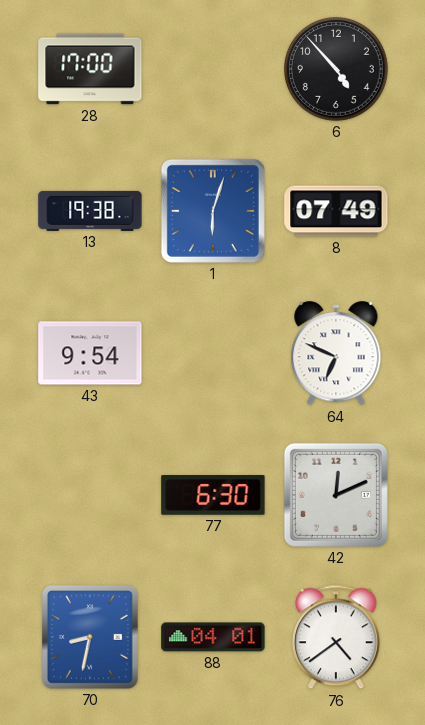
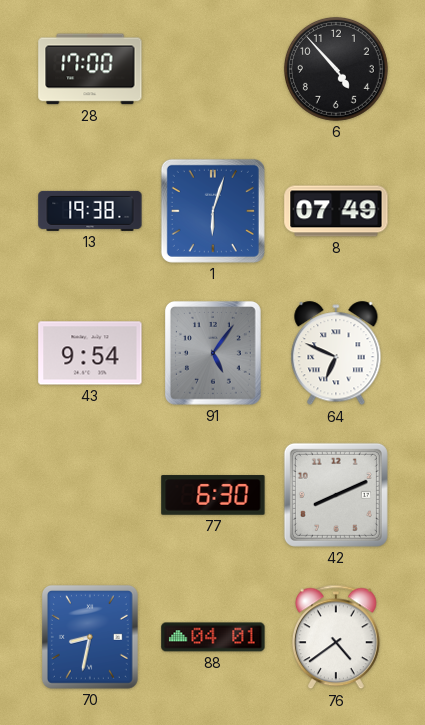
91: none -> 5:06
42: 12:11 -> 8:11
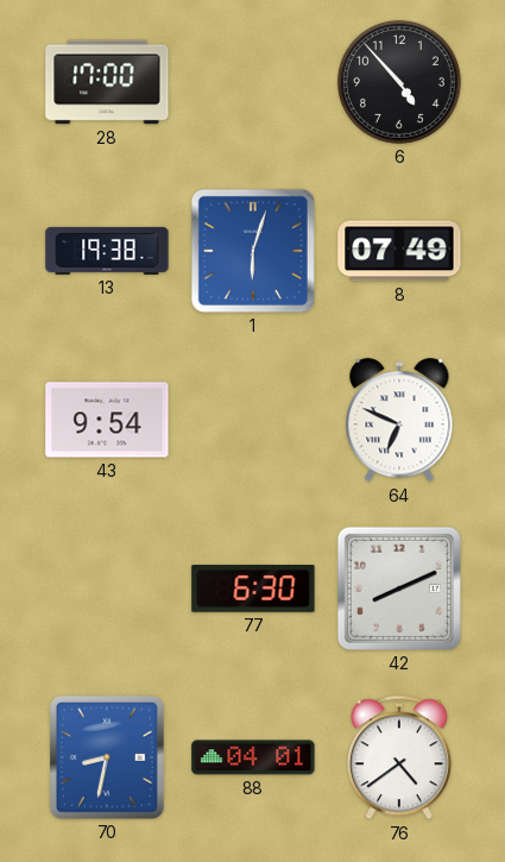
91: 5:06 -> none
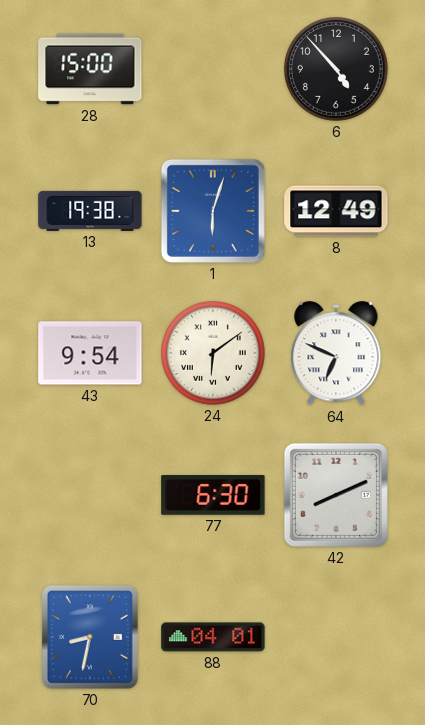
28: 17:00 -> 15:00
8: 07:49 -> 12:49
24: none -> 6:09
76: 4:39 -> none
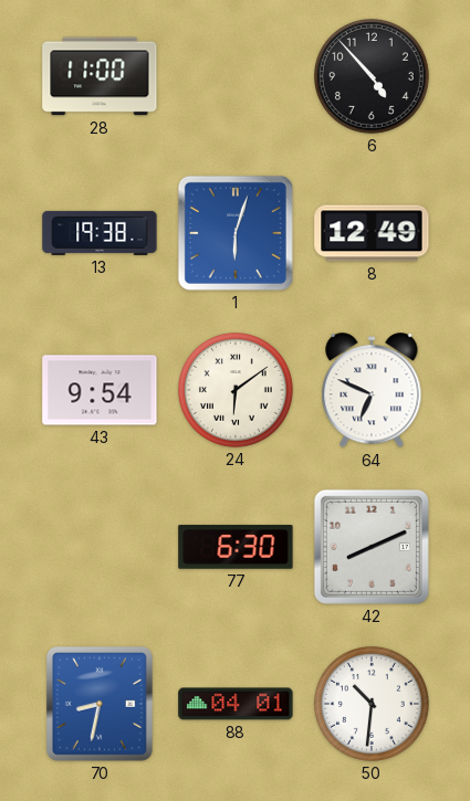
28: 15:00 -> 11:00
50: none -> 10:31
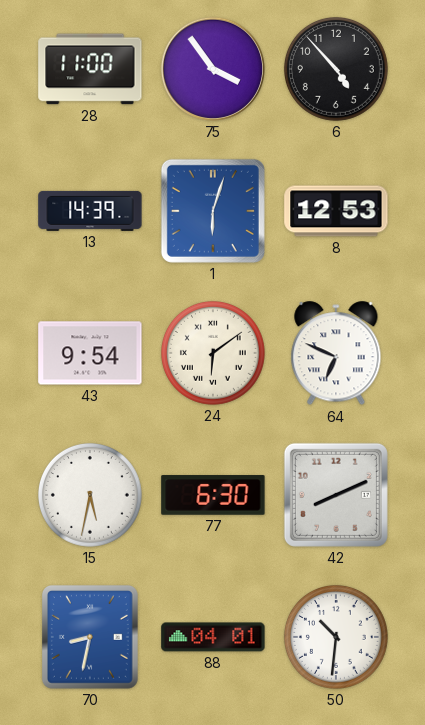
75: none -> 3:54
13: 19:38 -> 14:39
8: 12:49 -> 12:53
15: none -> 5:32
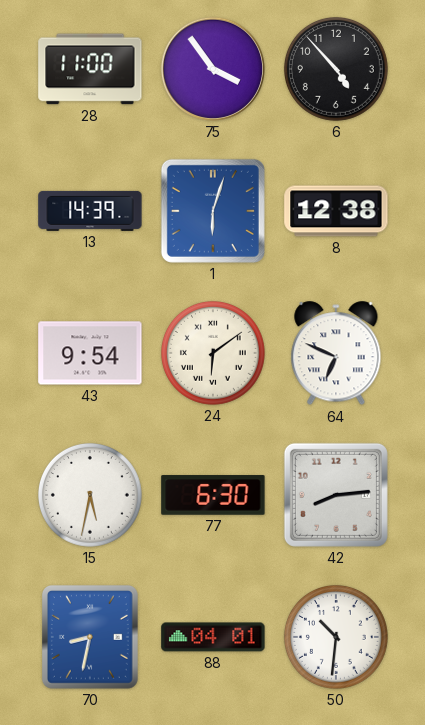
8: 12:53 -> 12:38
42: 8:11 -> 8:14
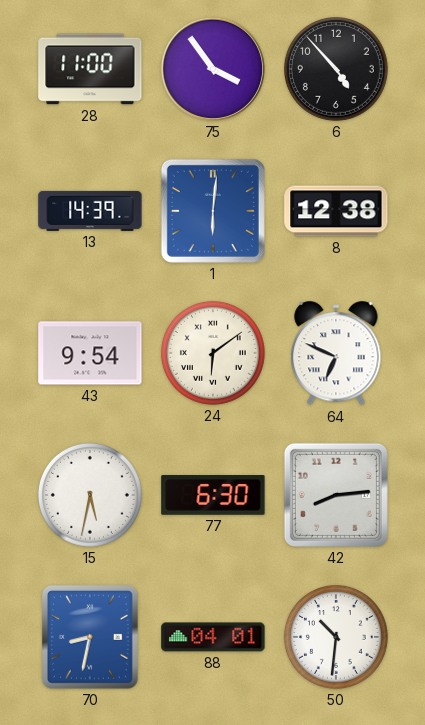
1: 6:03 -> 6:01
